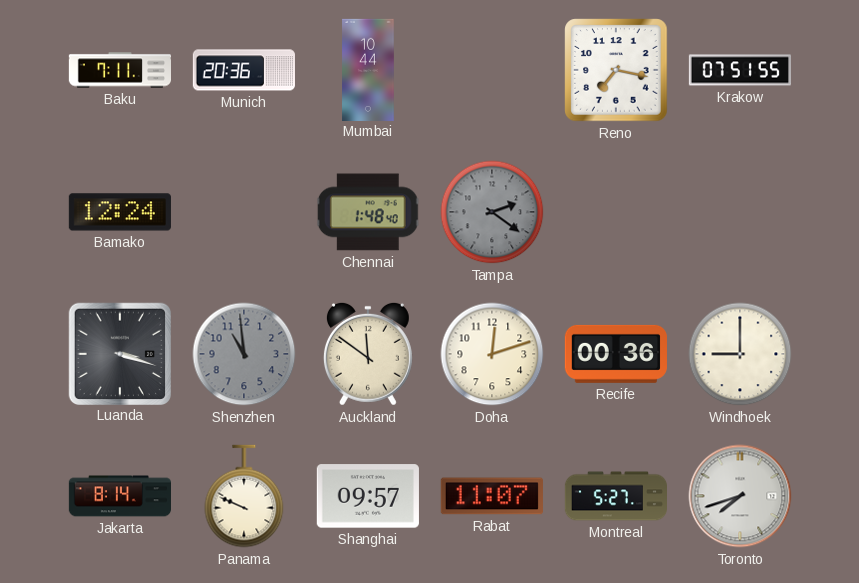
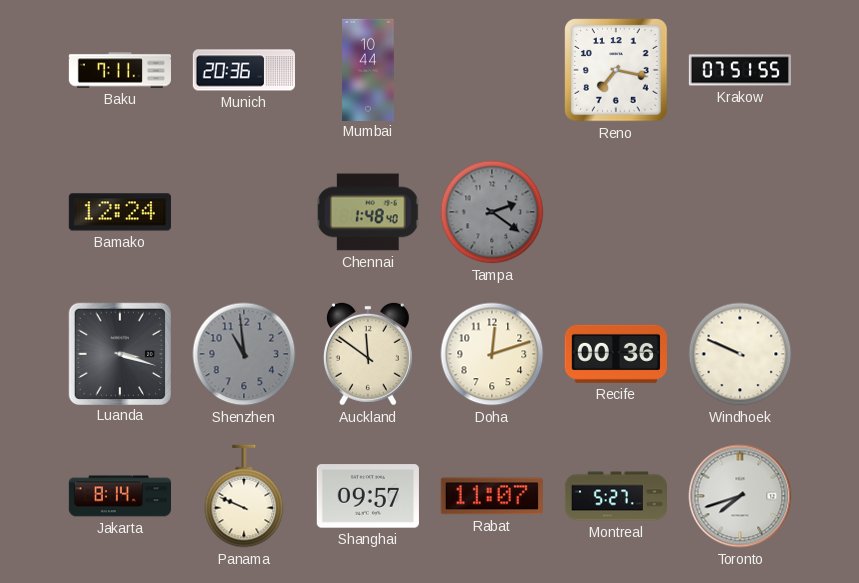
Windhoek: 9:00 -> 9:49
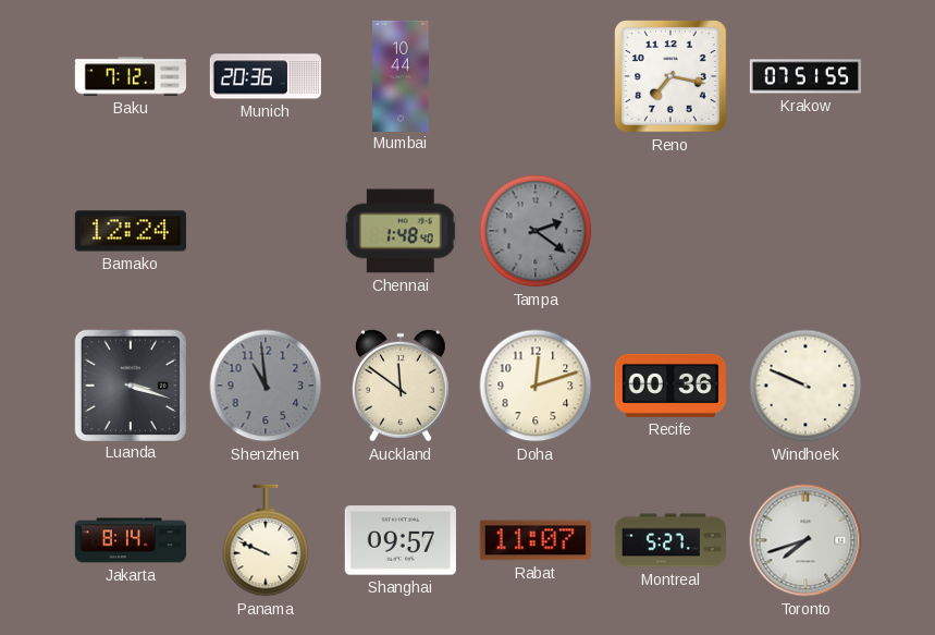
Baku: 7:11 -> 7:12
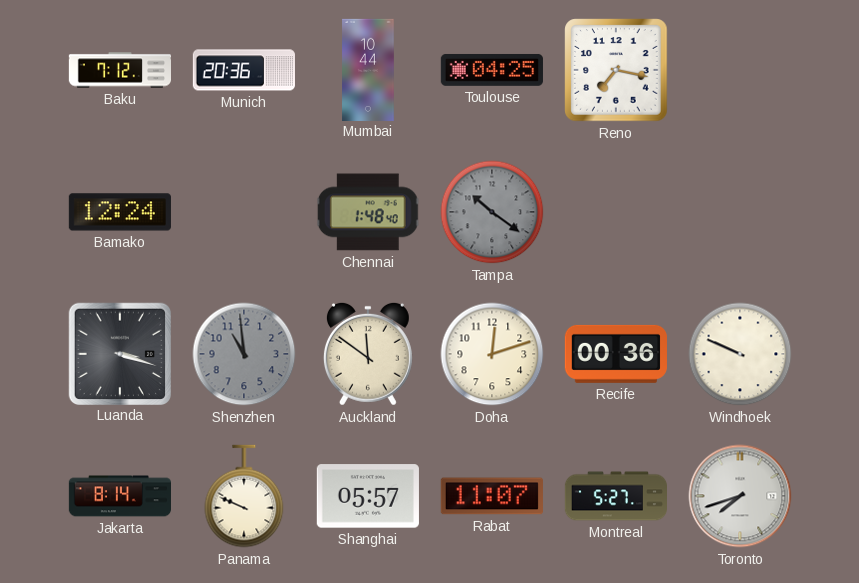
Toulouse: none -> 04:25
Krakow: 07:51 -> none
Tampa: 2:21 -> 10:21
Shanghai: 09:57 -> 05:57
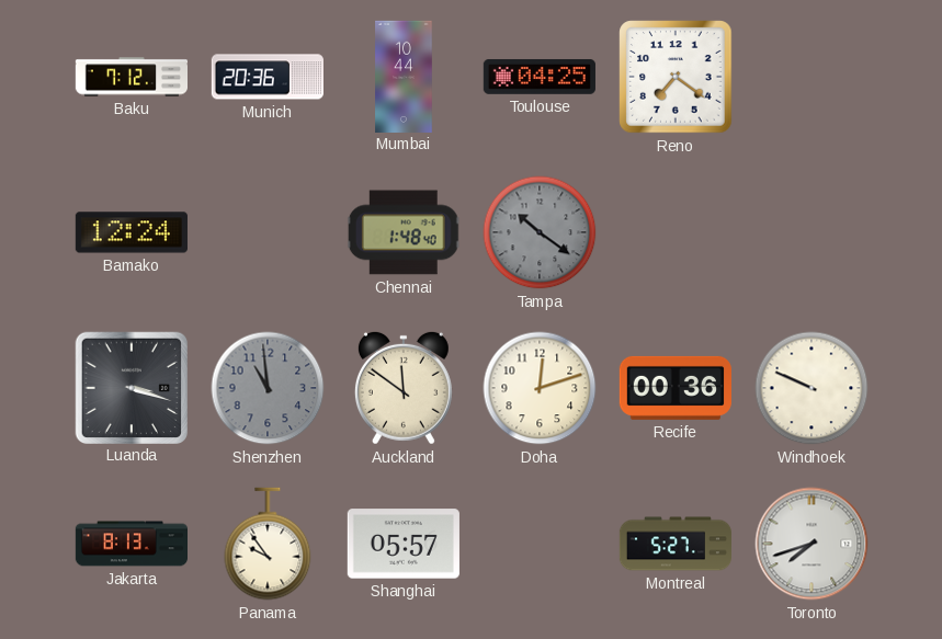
Reno: 7:17 -> 7:21
Jakarta: 8:14 -> 8:13
Panama: 9:49 -> 9:54
Rabat: 11:07 -> none
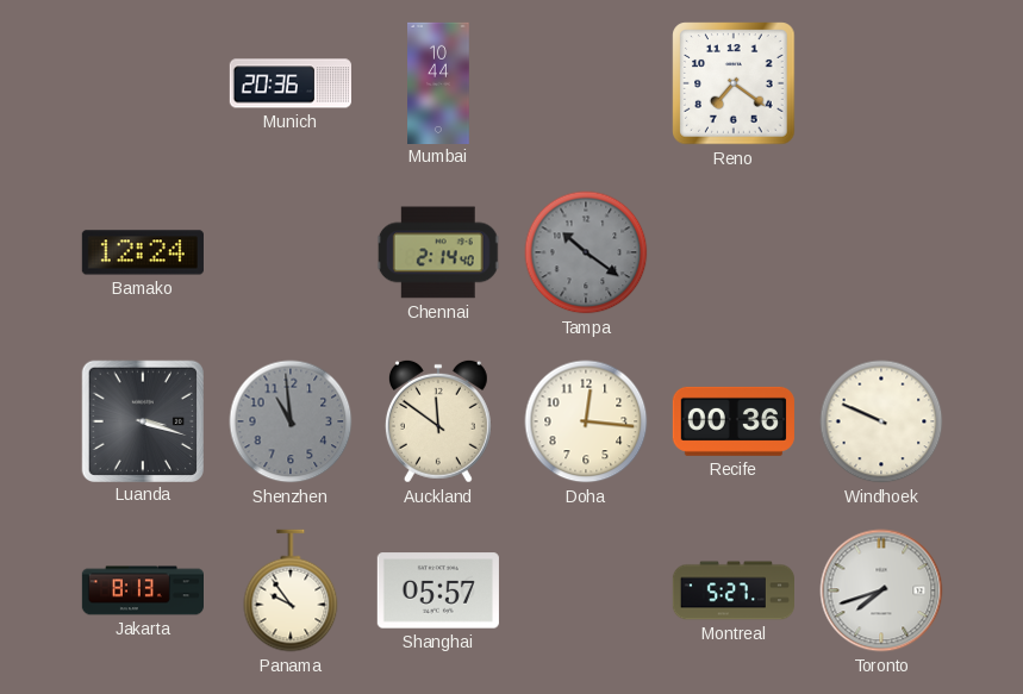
Baku: 7:12 -> none
Toulouse: 04:25 -> none
Chennai: 1:48 -> 2:14
Doha: 12:12 -> 12:16
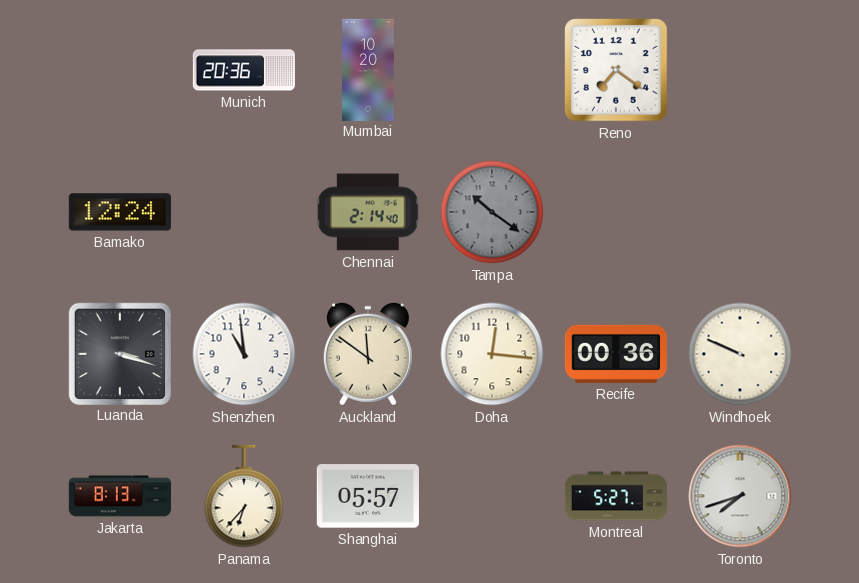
Mumbai: 10:44 -> 10:20
Shenzhen dial: grey -> white
Panama: 9:54 -> 6:37
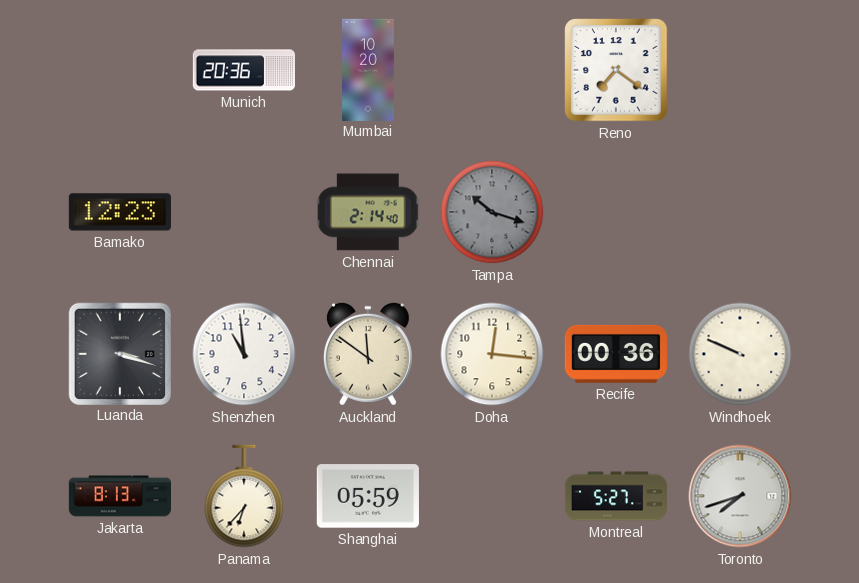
Bamako: 12:24 -> 12:23
Tampa: 10:21 -> 10:18
Shanghai: 05:57 -> 05:59
